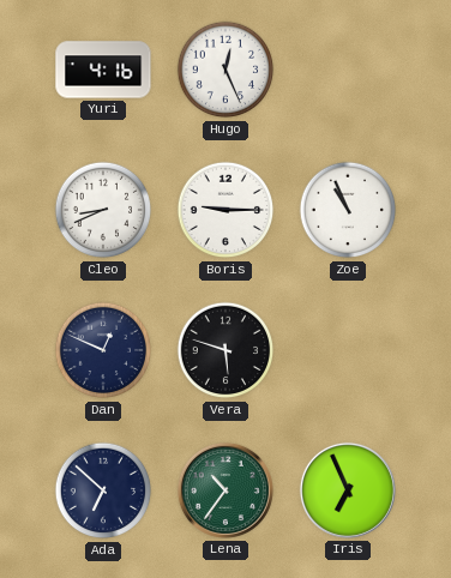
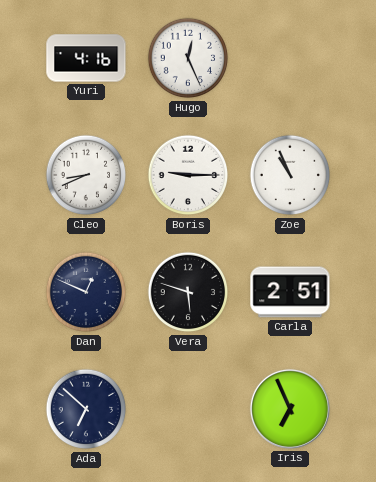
Carla: none -> 2:51
Lena: 10:36 -> none
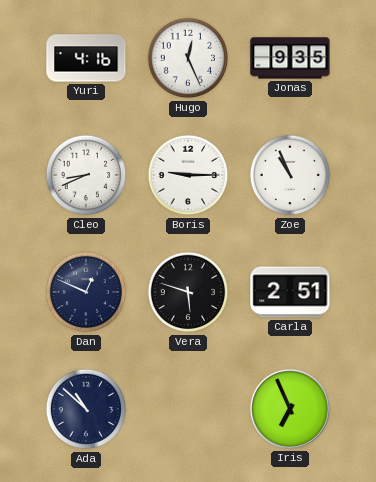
Jonas: none -> 9:35
Ada: 6:52 -> 10:52
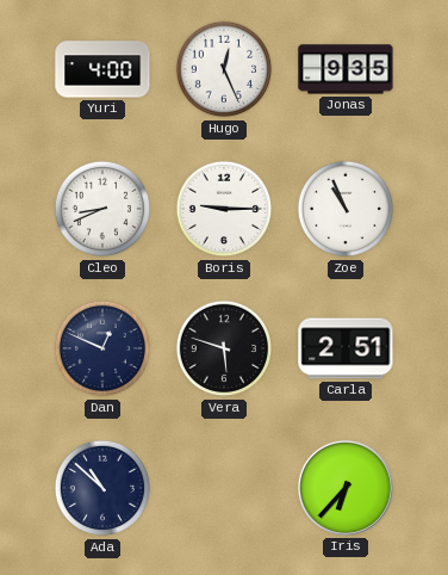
Yuri: 4:16 -> 4:00
Iris: 6:56 -> 6:37
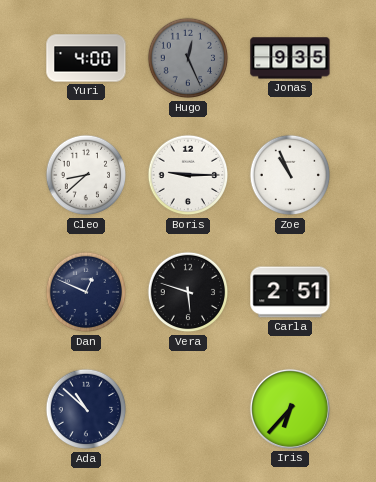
Hugo dial: white -> grey
Cleo: 8:41 -> 8:38
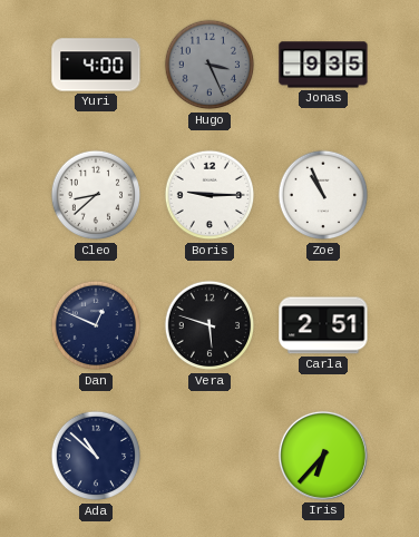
Hugo: 12:26 -> 3:26
